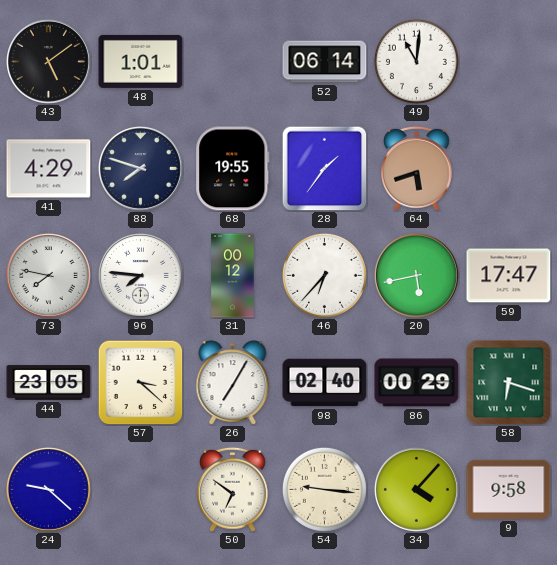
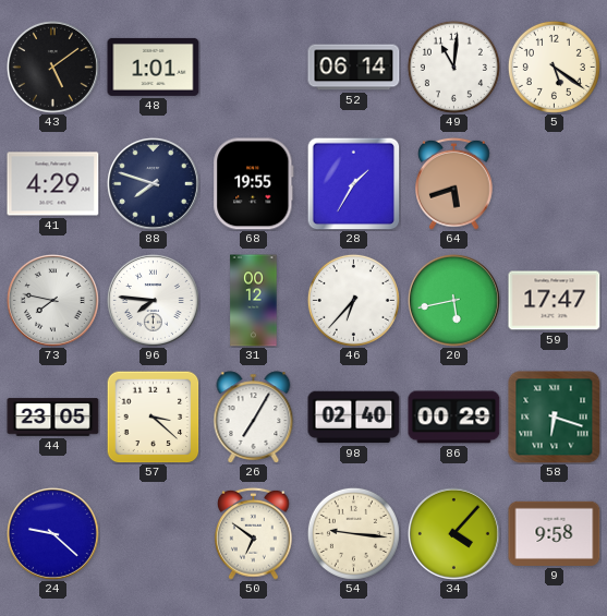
5: none -> 5:21
28: 1:36 -> 1:35
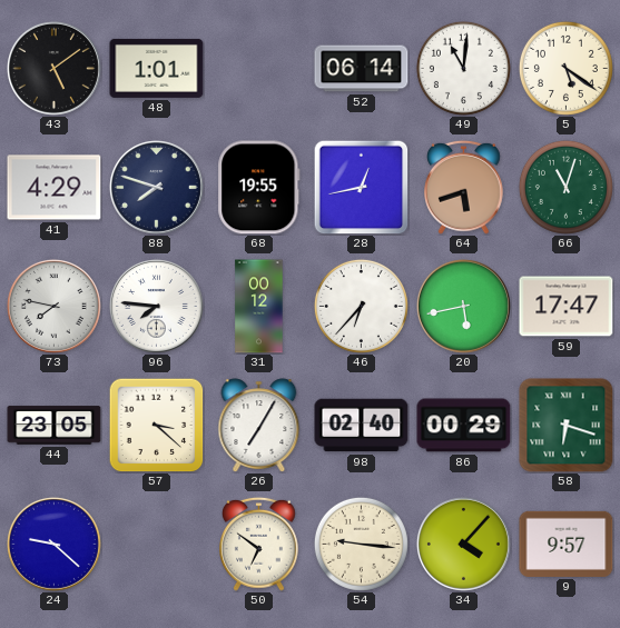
28: 1:35 -> 12:43
66: none -> 11:03
9: 9:58 -> 9:57
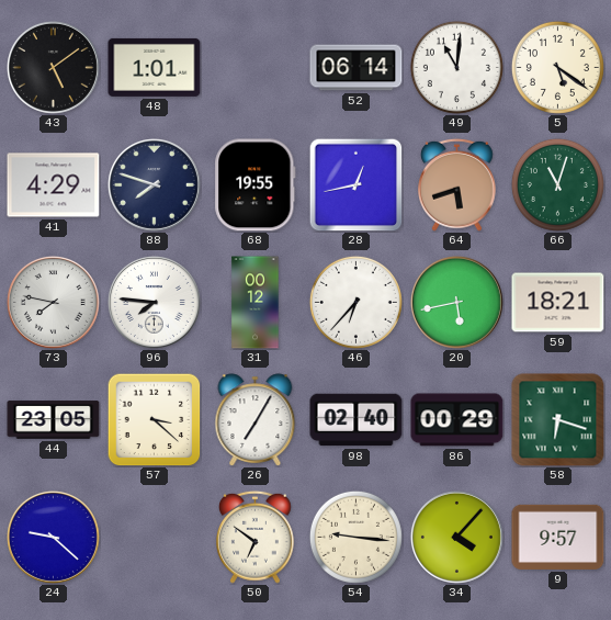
59: 17:47 -> 18:21
